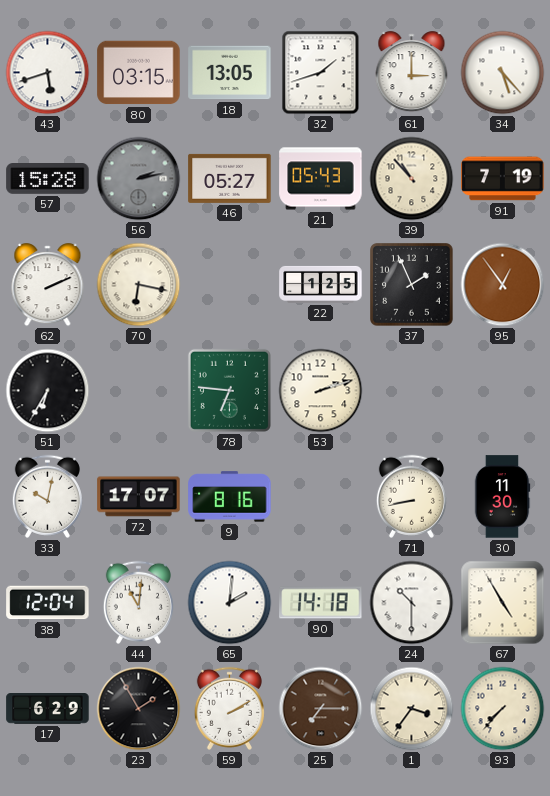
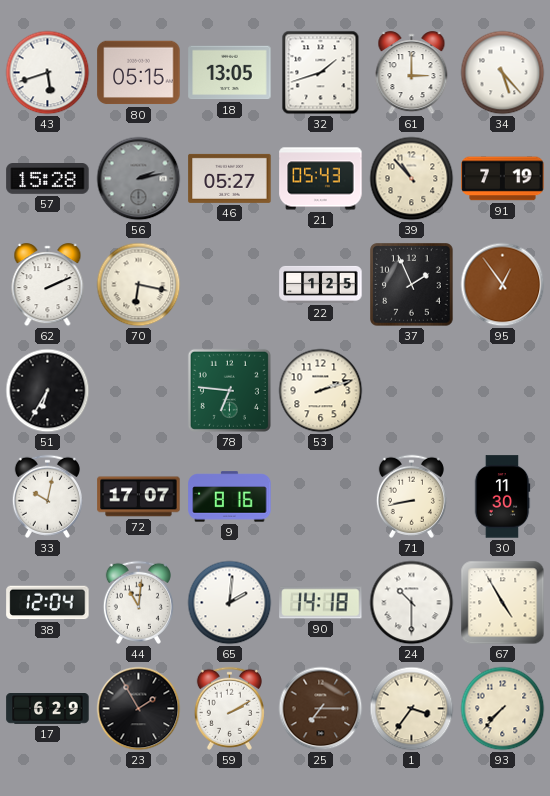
80: 03:15 -> 05:15
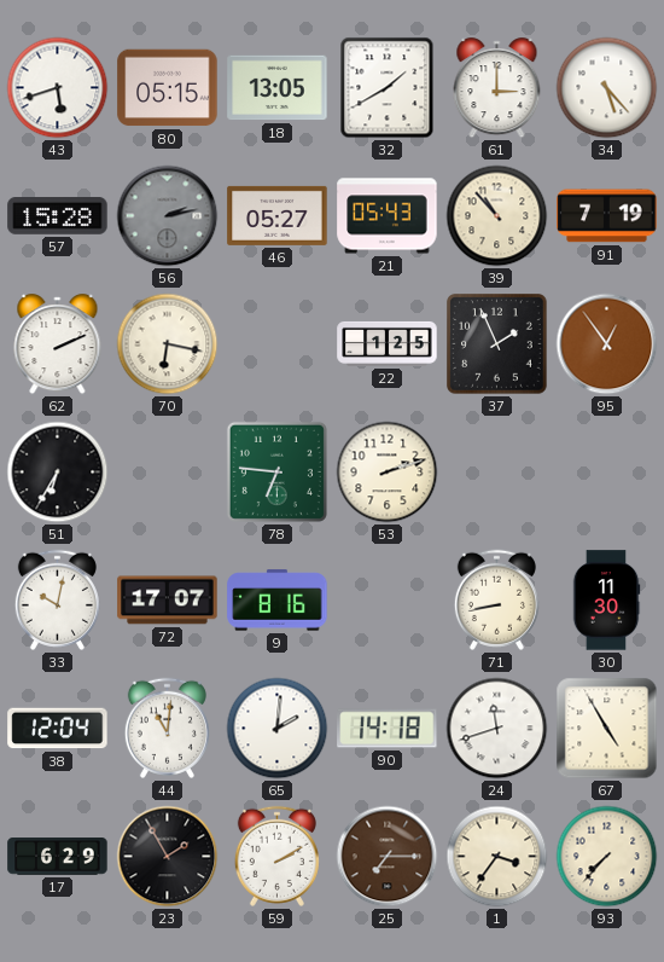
32: 1:42 -> 1:40
24: 10:30 -> 11:42
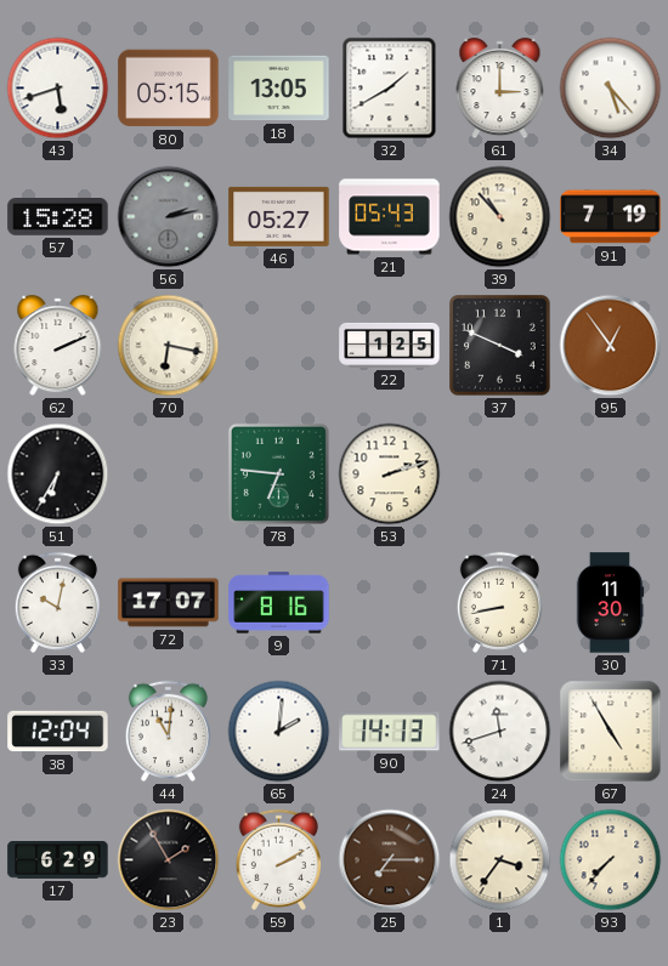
37: 1:56 -> 3:49
90: 14:18 -> 14:13
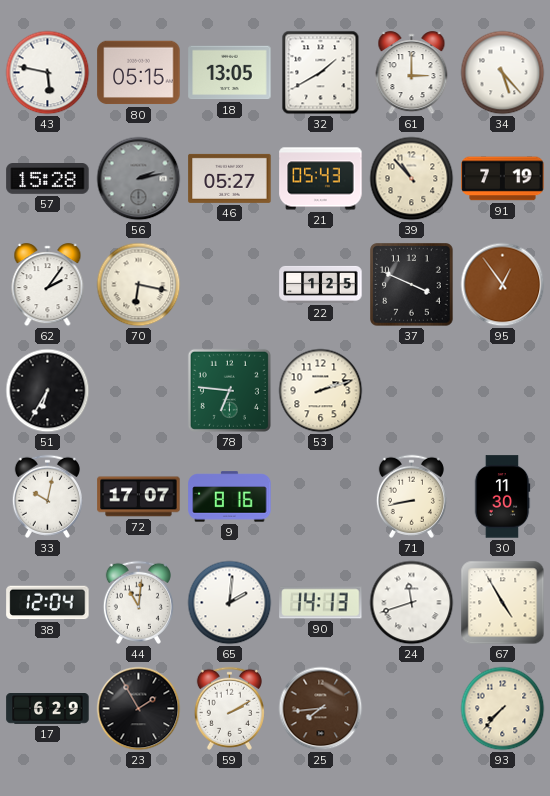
43: 5:42 -> 5:47
62: 2:11 -> 2:06
25: 7:15 -> 7:44
1: 3:36 -> none
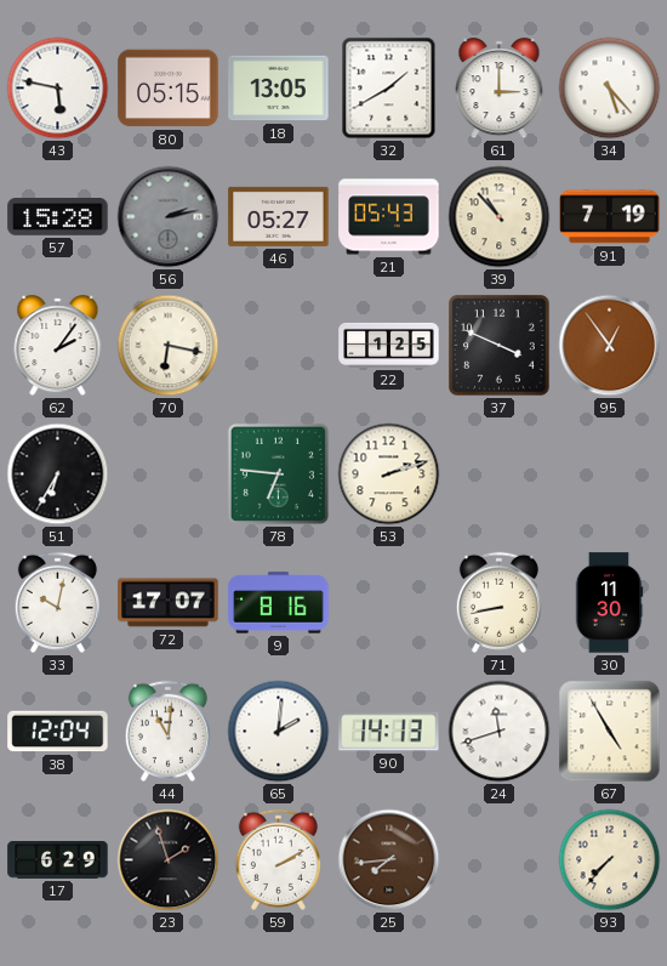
23: 1:55 -> 1:57
